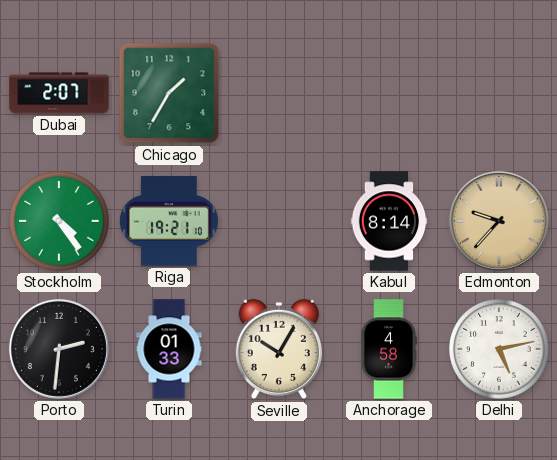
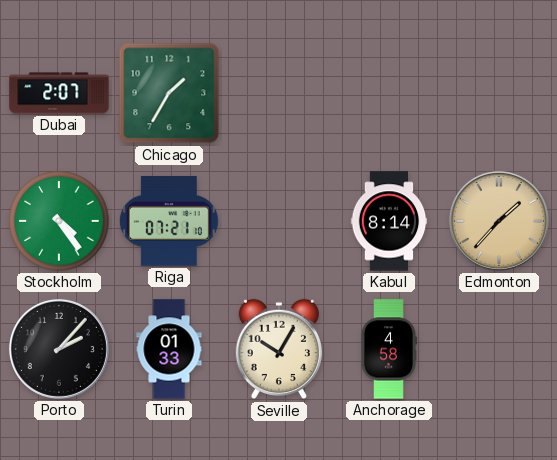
Riga: 19:21 -> 07:21
Edmonton: 9:37 -> 1:37
Porto: 2:31 -> 2:07
Delhi: 5:13 -> none
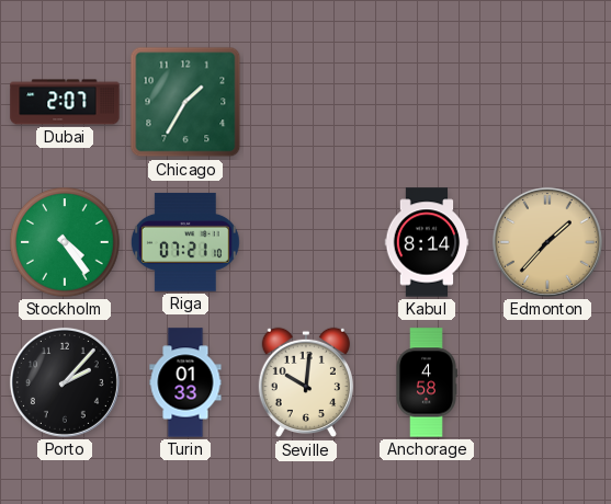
Seville: 10:05 -> 10:01
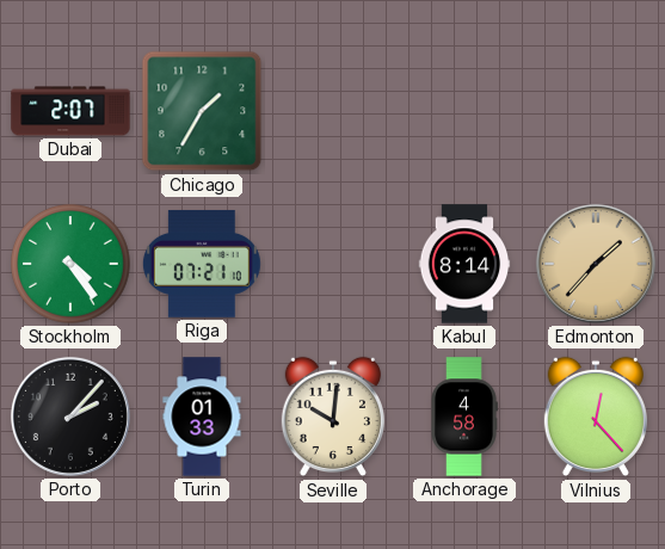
Vilnius: none -> 12:23
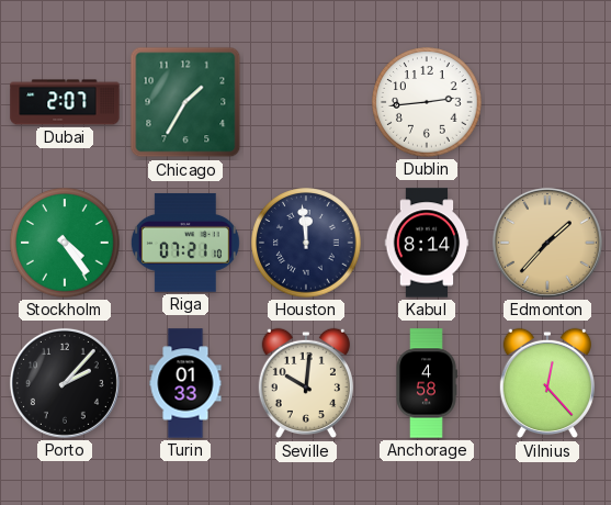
Dublin: none -> 2:44
Houston: none -> 11:59
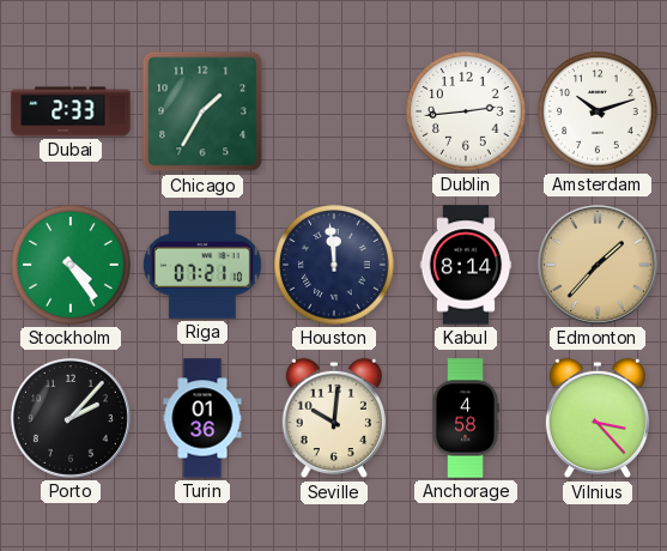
Dubai: 2:07 -> 2:33
Amsterdam: none -> 10:12
Turin: 01:33 -> 01:36
Vilnius: 12:23 -> 3:23
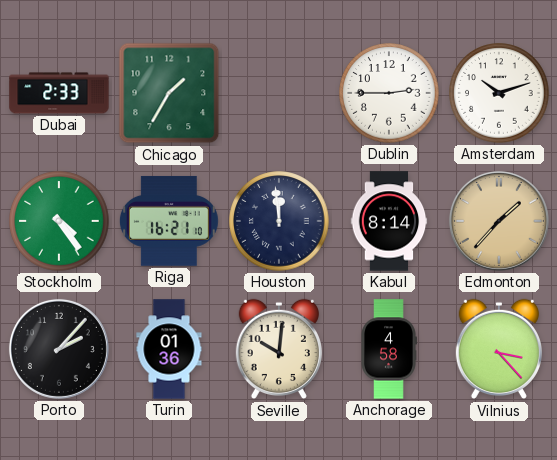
Dublin: 2:44 -> 2:45
Riga: 07:21 -> 16:21
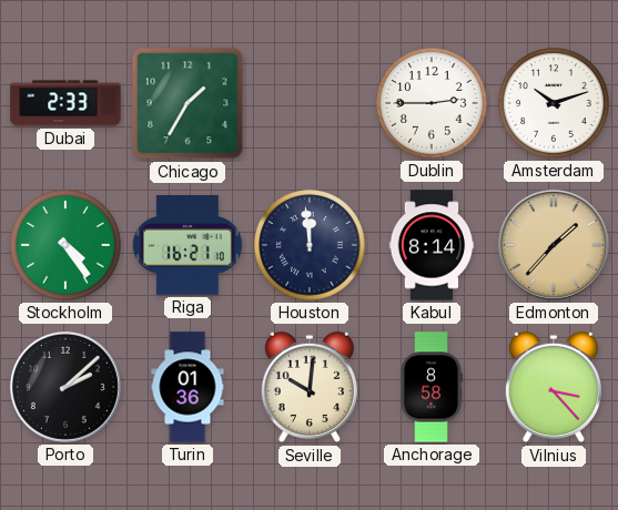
Porto: 2:07 -> 2:08
Anchorage: 4:58 -> 8:58
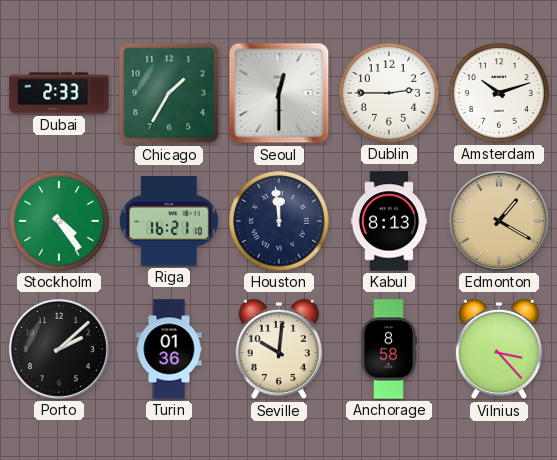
Seoul: none -> 12:30
Kabul: 8:14 -> 8:13
Edmonton: 1:37 -> 1:20
